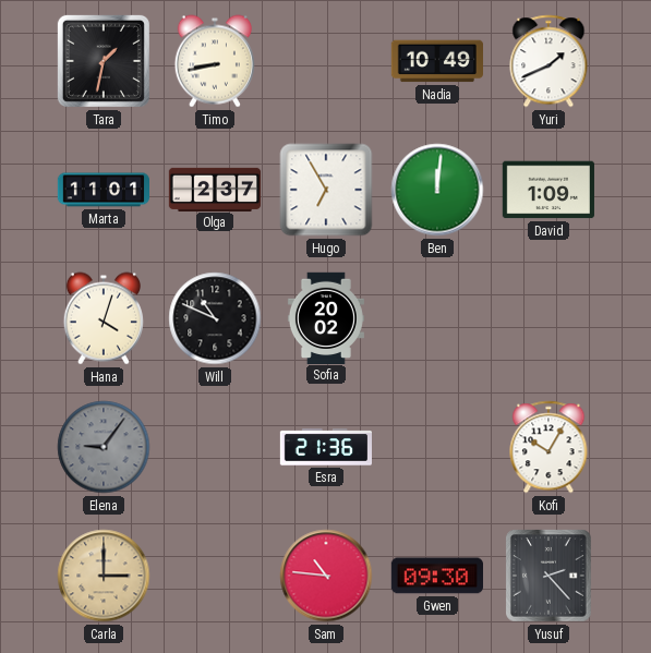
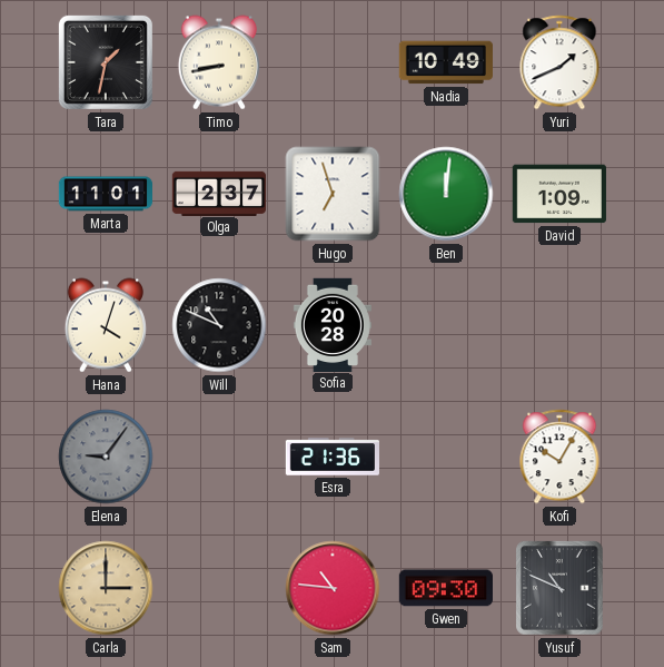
Hugo: 6:55 -> 6:57
Sofia: 20:02 -> 20:28
Yusuf: 2:23 -> 10:49
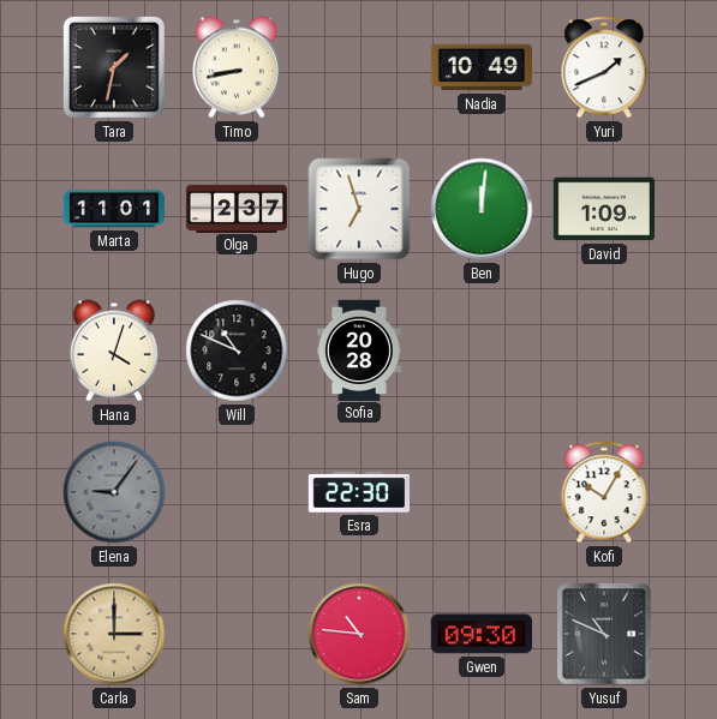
Esra: 21:36 -> 22:30
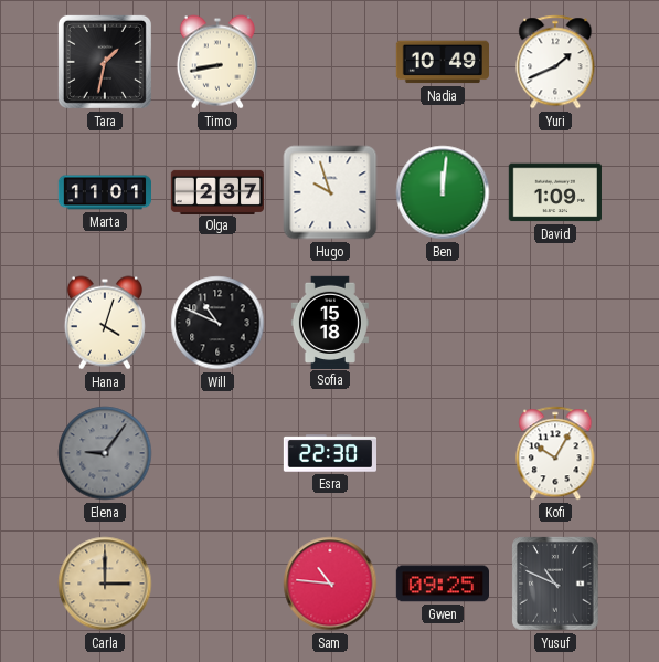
Hugo: 6:57 -> 9:57
Sofia: 20:28 -> 15:18
Gwen: 09:30 -> 09:25
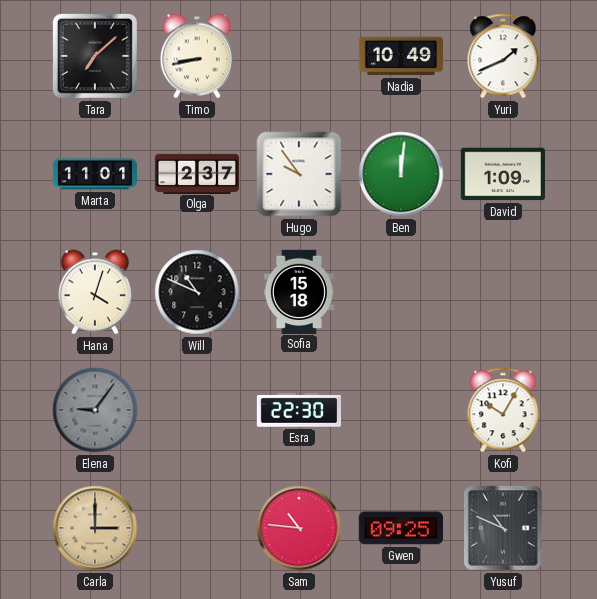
Tara: 1:32 -> 7:08
Hugo: 9:57 -> 9:54
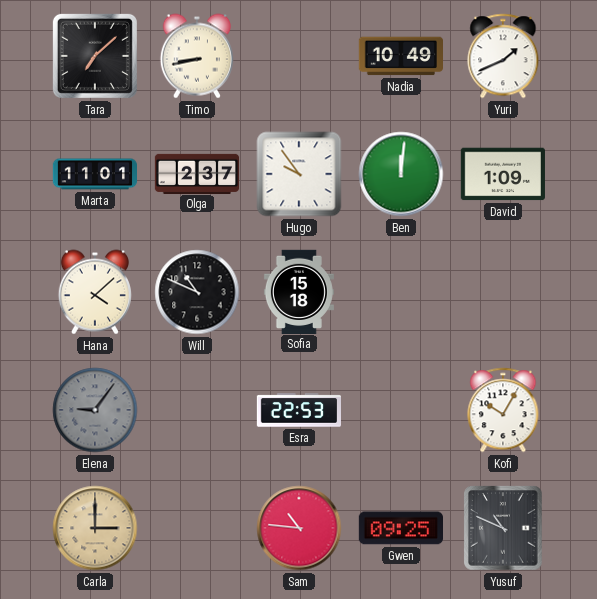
Hana: 4:03 -> 4:08
Esra: 22:30 -> 22:53
